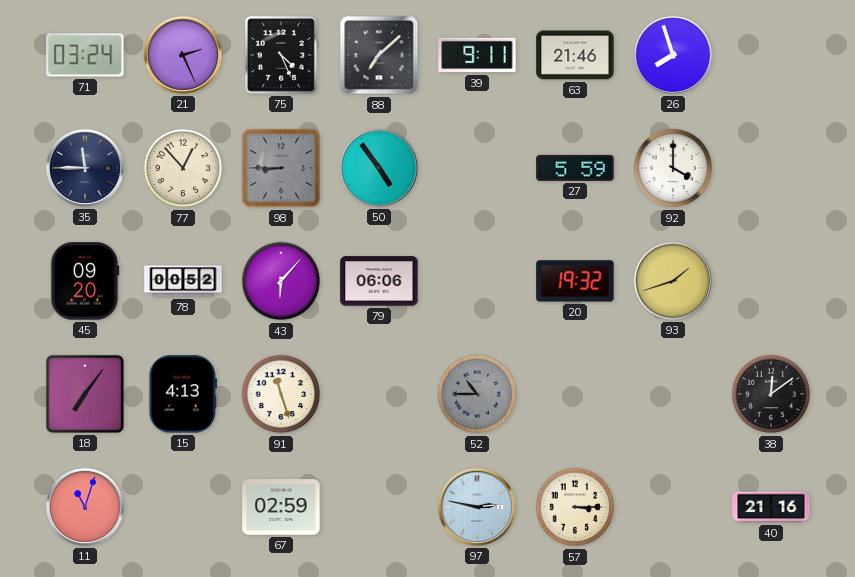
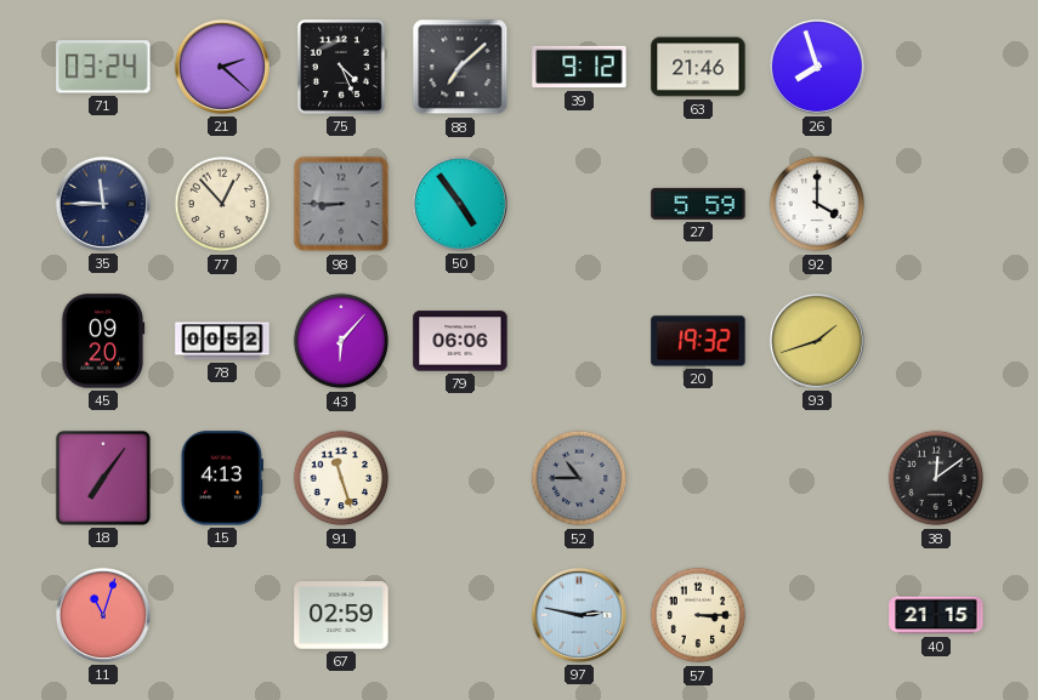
21: 2:26 -> 2:22
39: 9:11 -> 9:12
40: 21:16 -> 21:15
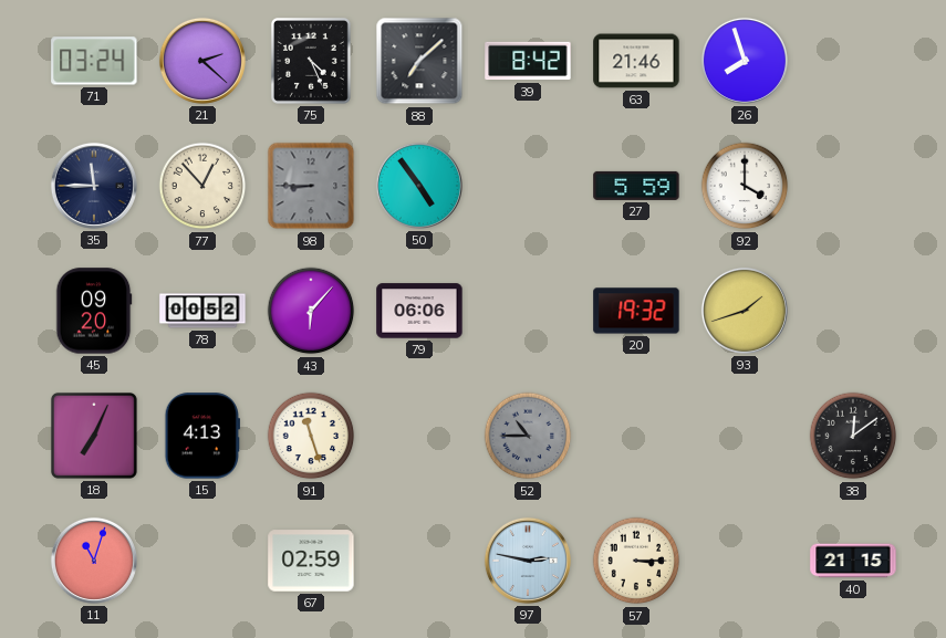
39: 9:12 -> 8:42
18: 7:06 -> 7:04
